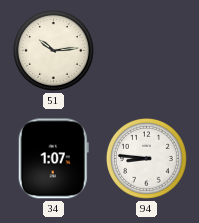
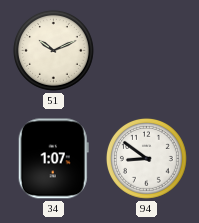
51: 10:14 -> 10:11
94: 8:46 -> 8:51
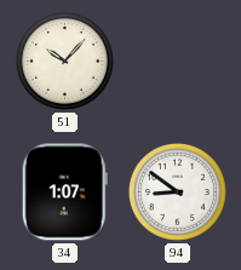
51: 10:11 -> 10:07
